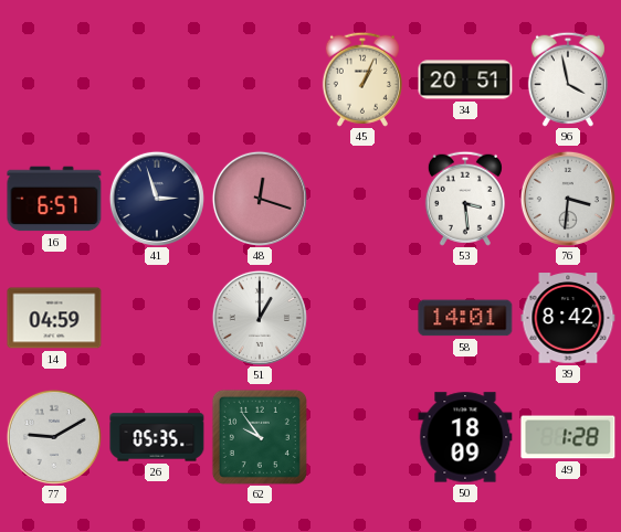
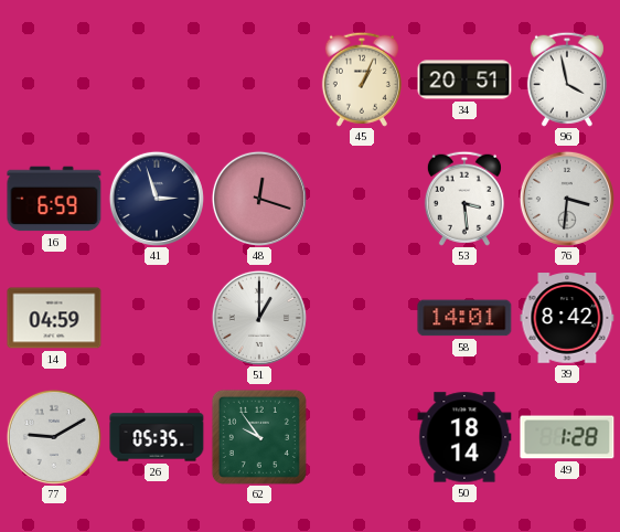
16: 6:57 -> 6:59
50: 18:09 -> 18:14
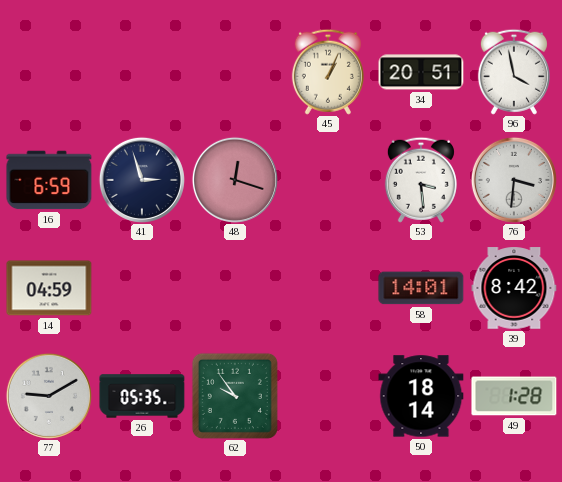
51: 1:00 -> none
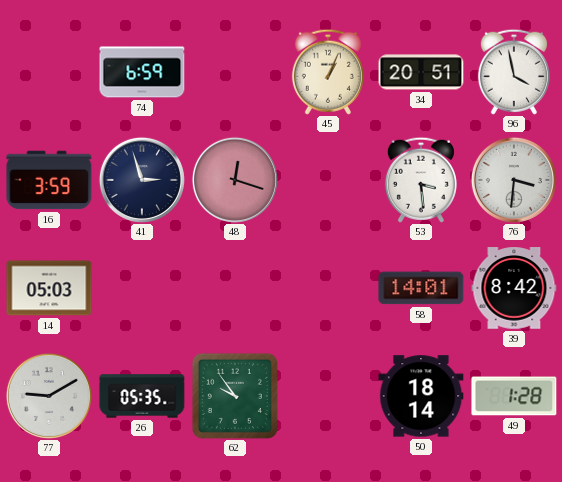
74: none -> 6:59
16: 6:59 -> 3:59
14: 04:59 -> 05:03
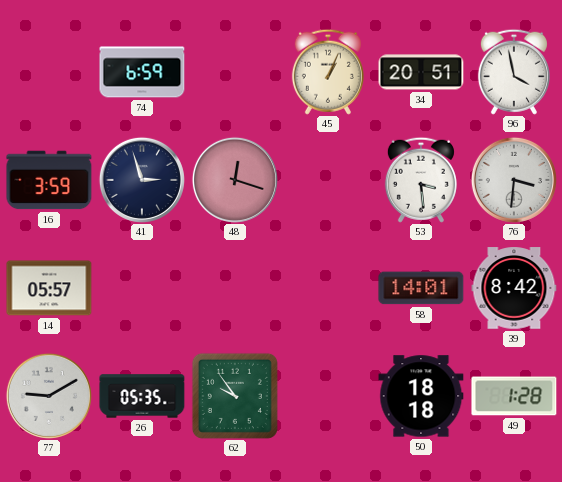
14: 05:03 -> 05:57
50: 18:14 -> 18:18
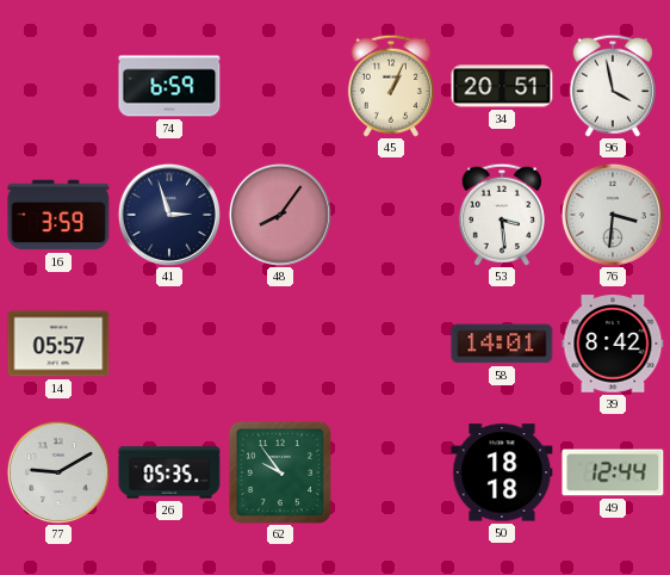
48: 12:18 -> 8:06
49: 1:28 -> 12:44
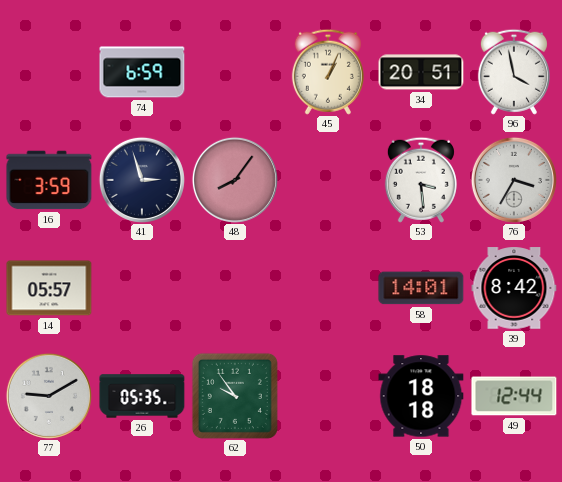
76: 3:31 -> 3:35
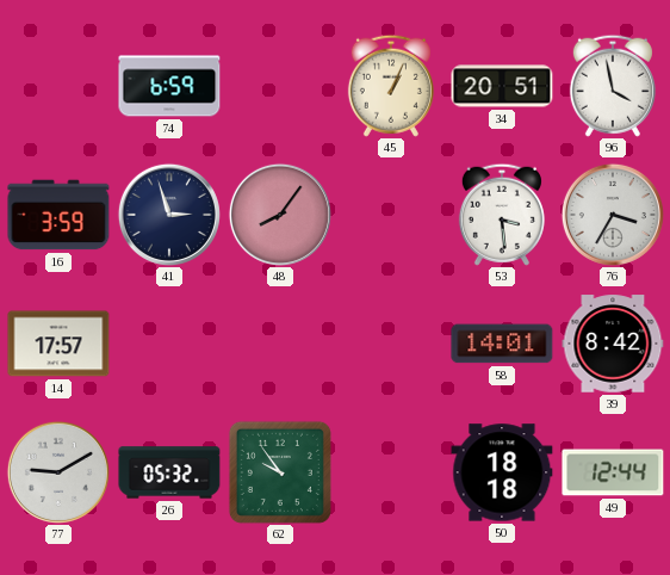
14: 05:57 -> 17:57
26: 05:35 -> 05:32
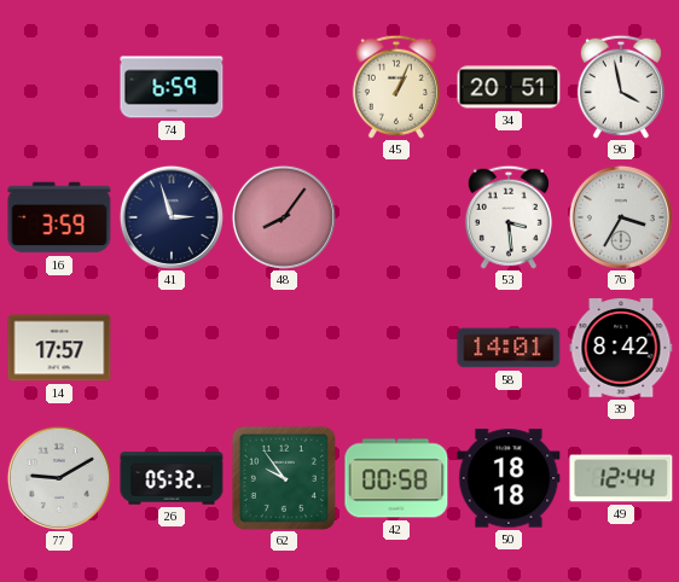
42: none -> 00:58
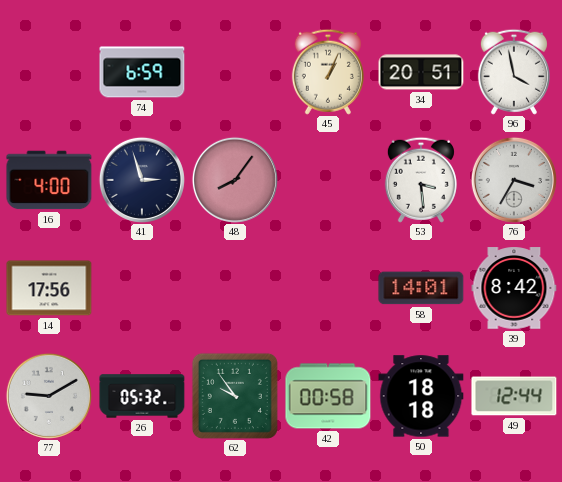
16: 3:59 -> 4:00
14: 17:57 -> 17:56
